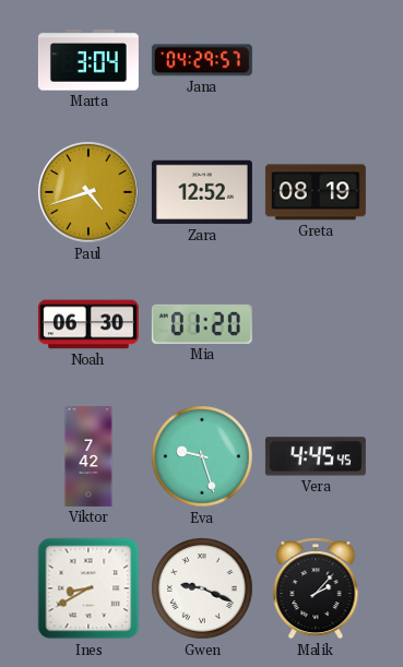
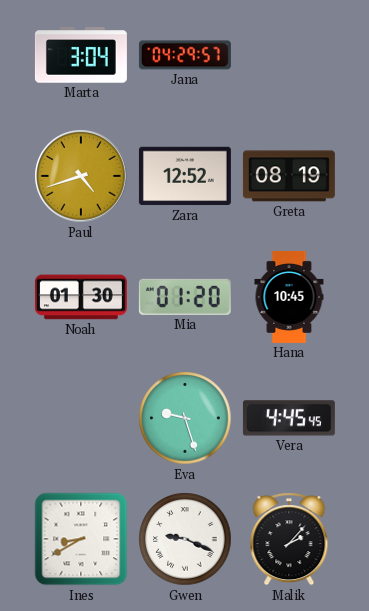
Noah: 06:30 -> 01:30
Hana: none -> 10:45
Viktor: 7:42 -> none
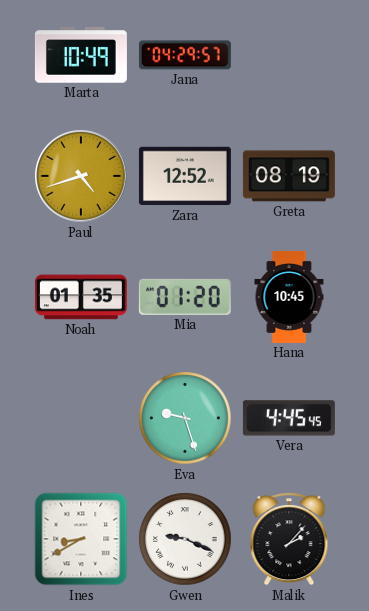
Marta: 3:04 -> 10:49
Noah: 01:30 -> 01:35
